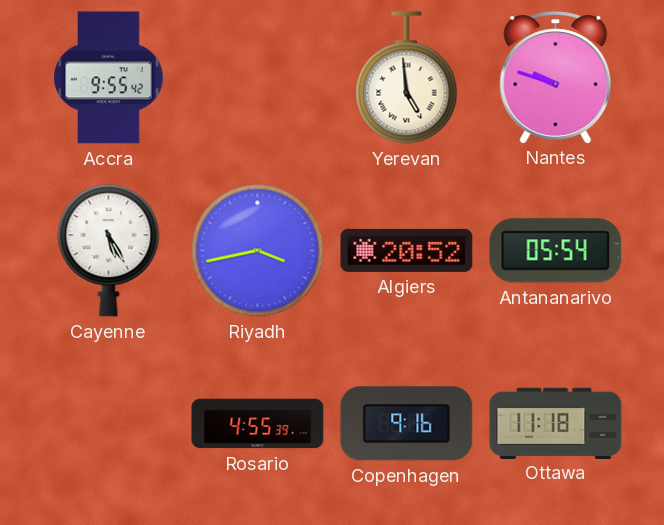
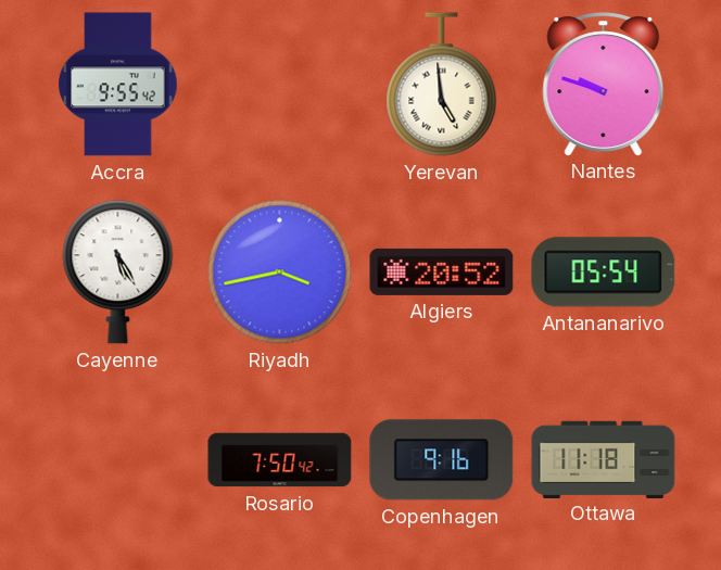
Rosario: 4:55 -> 7:50
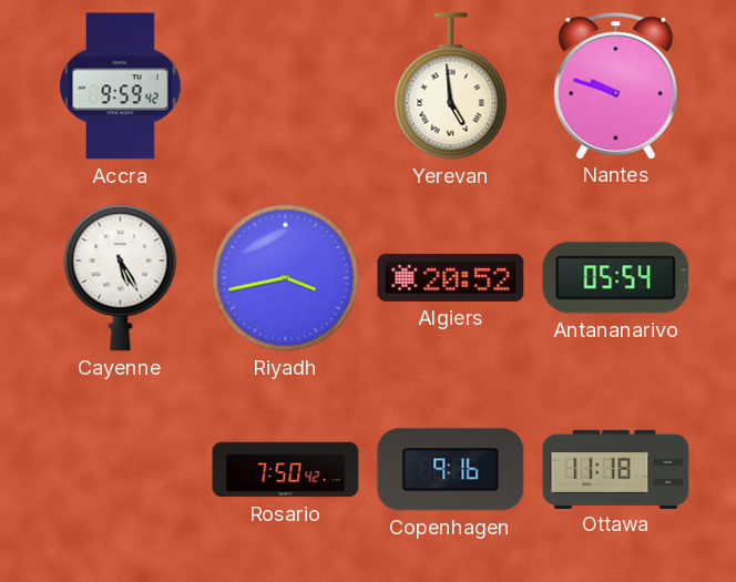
Accra: 9:55 -> 9:59
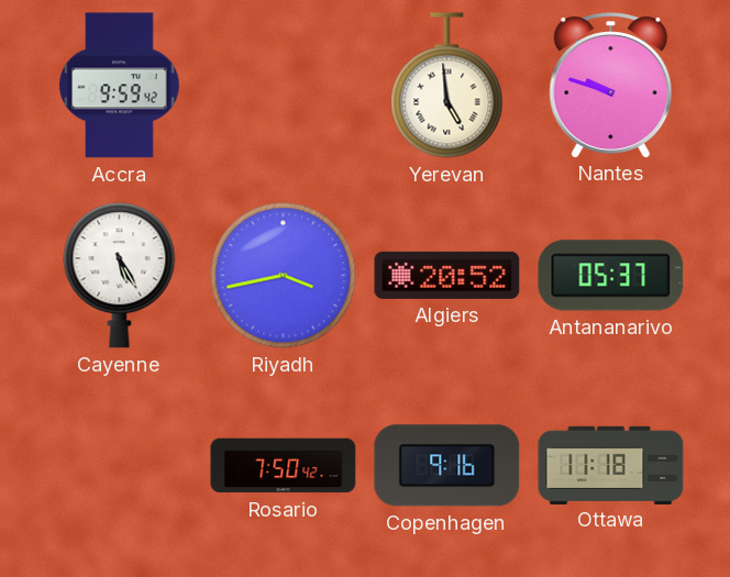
Antananarivo: 05:54 -> 05:37
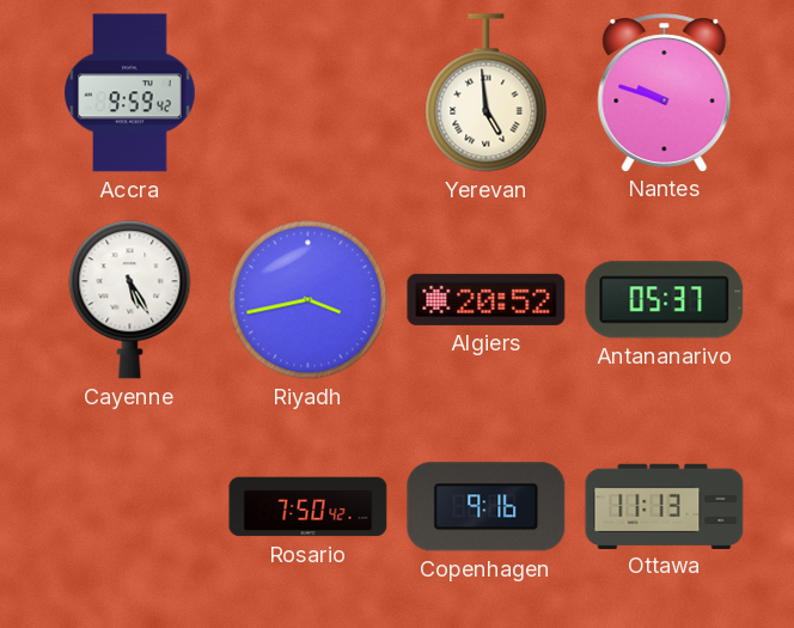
Ottawa: 11:18 -> 11:13
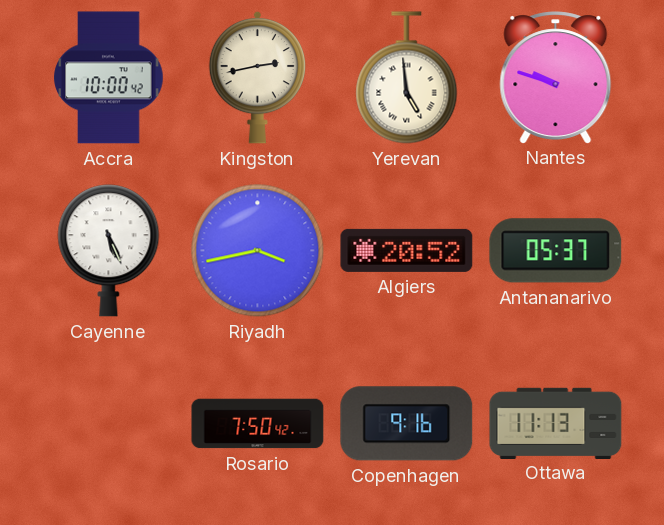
Accra: 9:59 -> 10:00
Kingston: none -> 2:43
Cayenne: 5:25 -> 5:26
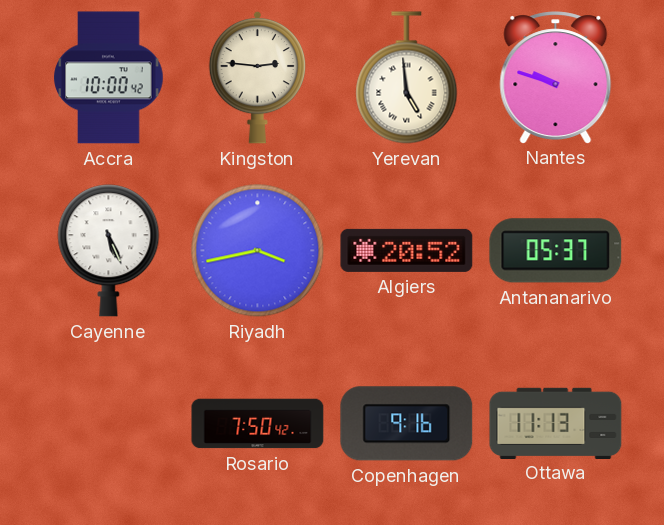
Kingston: 2:43 -> 2:46
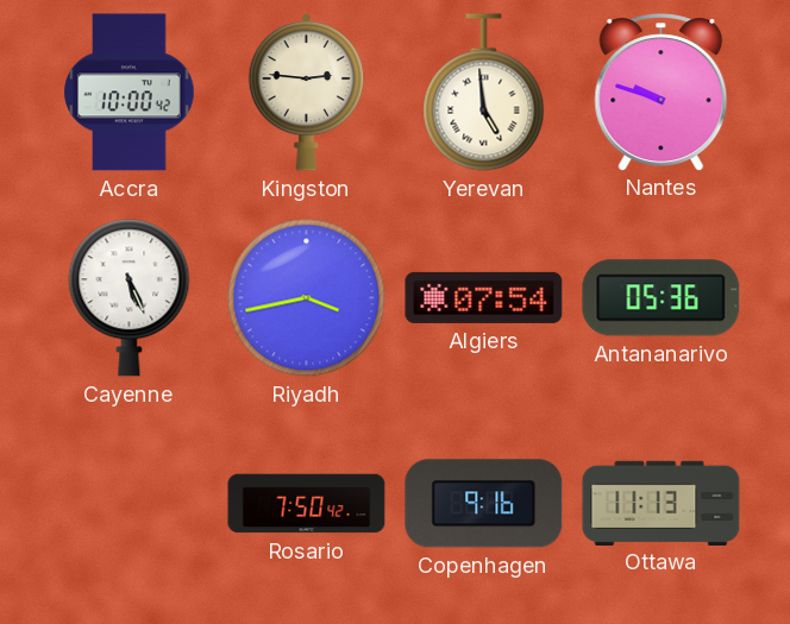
Algiers: 20:52 -> 07:54
Antananarivo: 05:37 -> 05:36
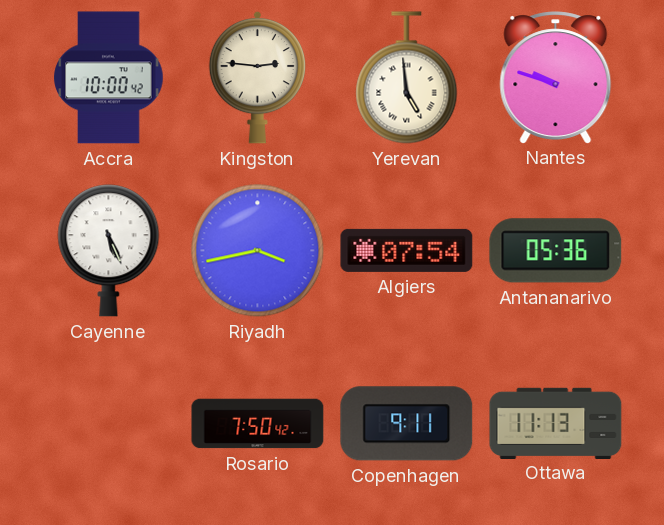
Copenhagen: 9:16 -> 9:11
